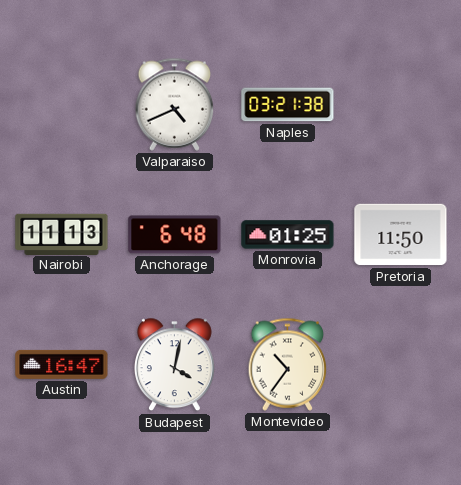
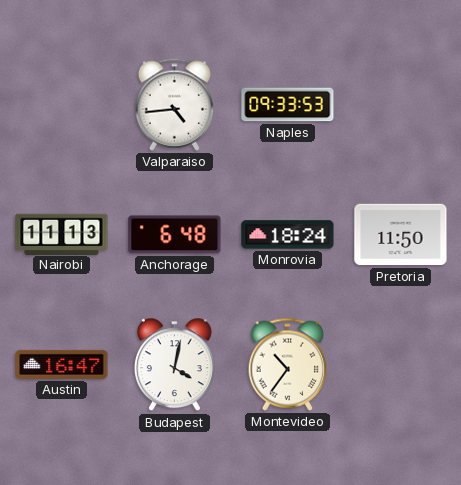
Valparaiso: 4:41 -> 4:44
Naples: 03:21 -> 09:33
Monrovia: 01:25 -> 18:24
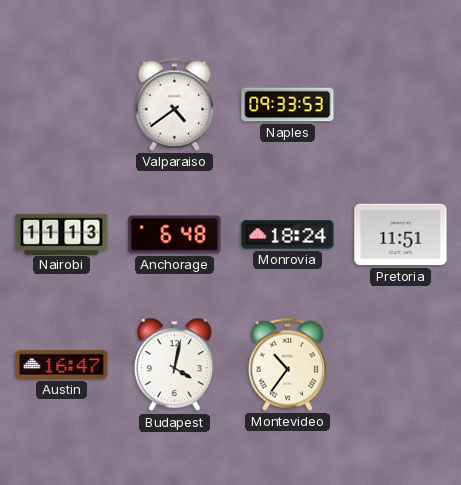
Valparaiso: 4:44 -> 4:39
Pretoria: 11:50 -> 11:51
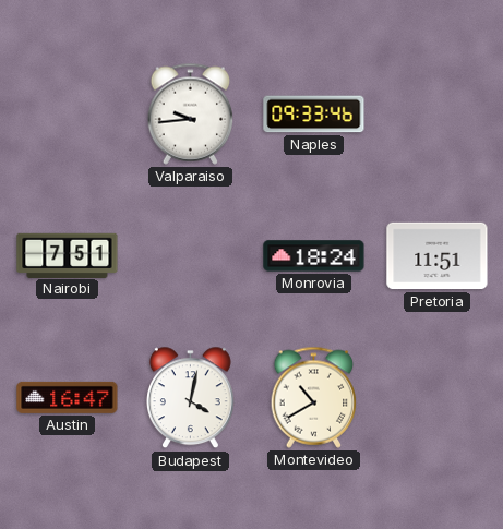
Valparaiso: 4:39 -> 9:44
Naples: 09:33:53 -> 09:33:46
Nairobi: 11:13 -> 7:51
Anchorage: 6:48 -> none
Montevideo: 10:36 -> 10:40
